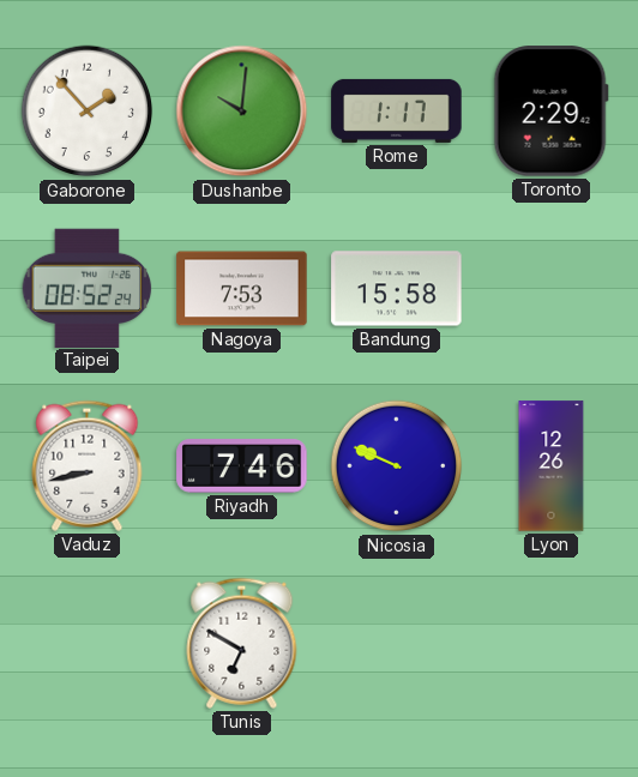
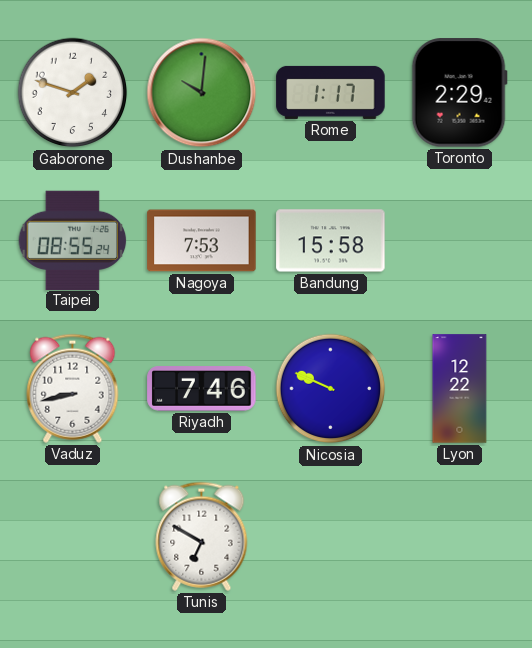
Gaborone: 1:53 -> 1:48
Taipei: 08:52 -> 08:55
Lyon: 12:26 -> 12:22
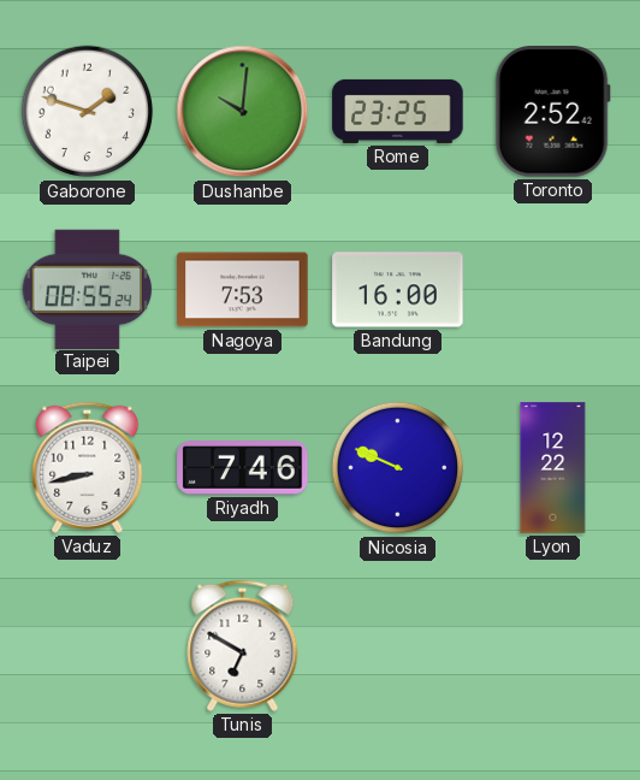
Rome: 1:17 -> 23:25
Toronto: 2:29 -> 2:52
Bandung: 15:58 -> 16:00
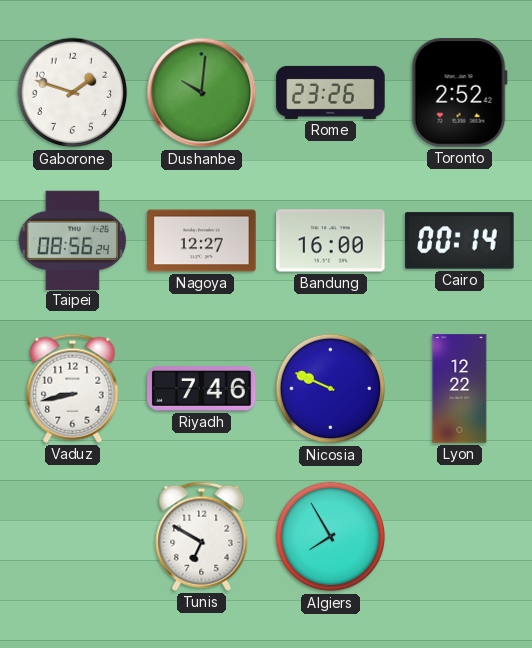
Rome: 23:25 -> 23:26
Taipei: 08:55 -> 08:56
Nagoya: 7:53 -> 12:27
Cairo: none -> 00:14
Algiers: none -> 7:55
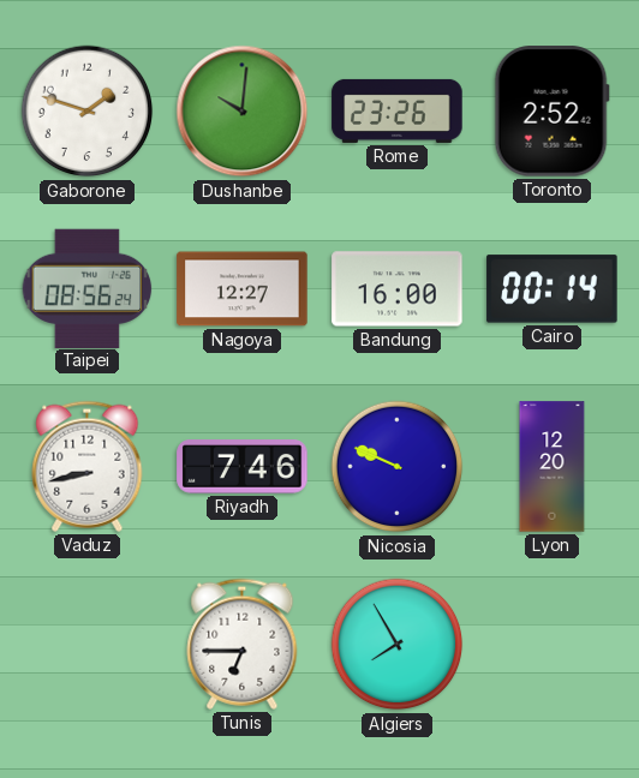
Lyon: 12:22 -> 12:20
Tunis: 6:50 -> 6:45
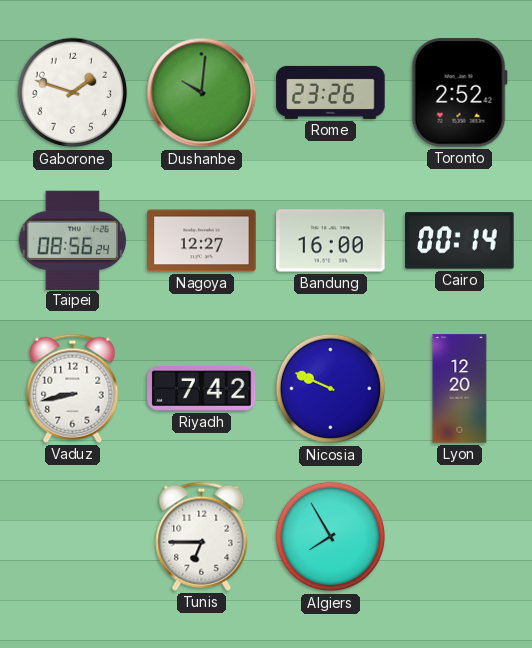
Riyadh: 7:46 -> 7:42
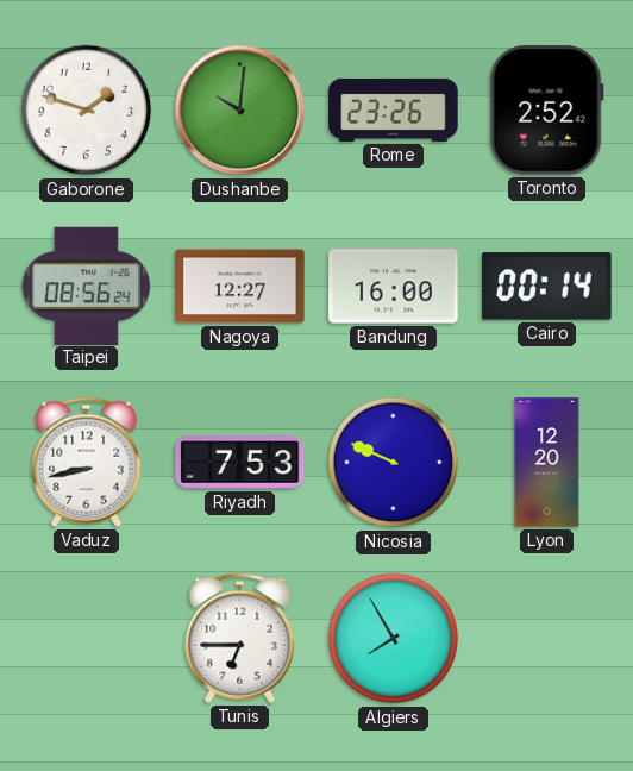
Riyadh: 7:42 -> 7:53
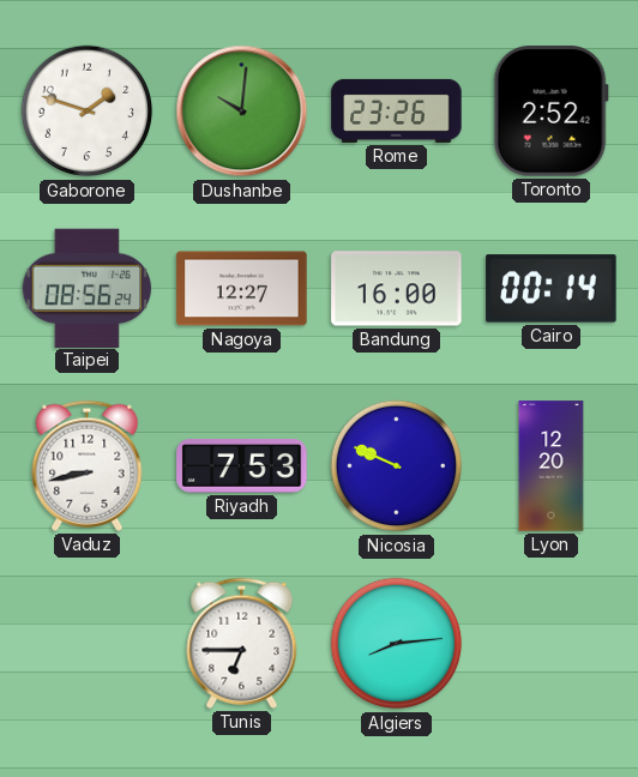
Algiers: 7:55 -> 8:14
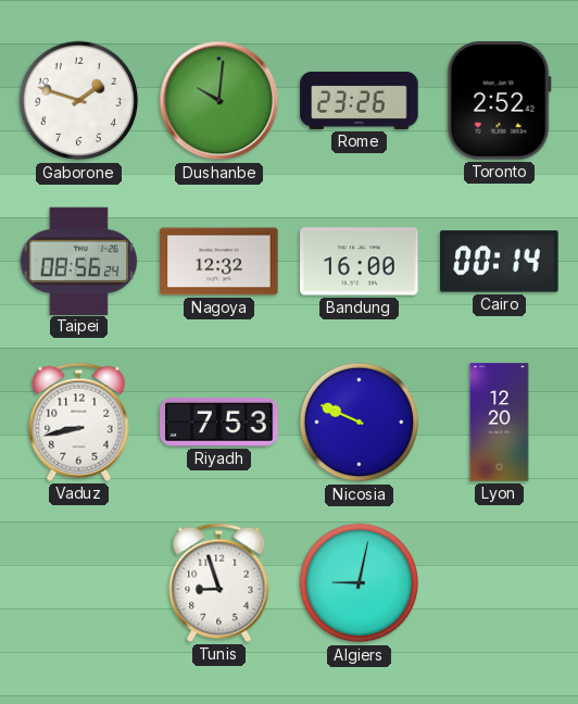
Nagoya: 12:27 -> 12:32
Tunis: 6:45 -> 8:57
Algiers: 8:14 -> 9:02
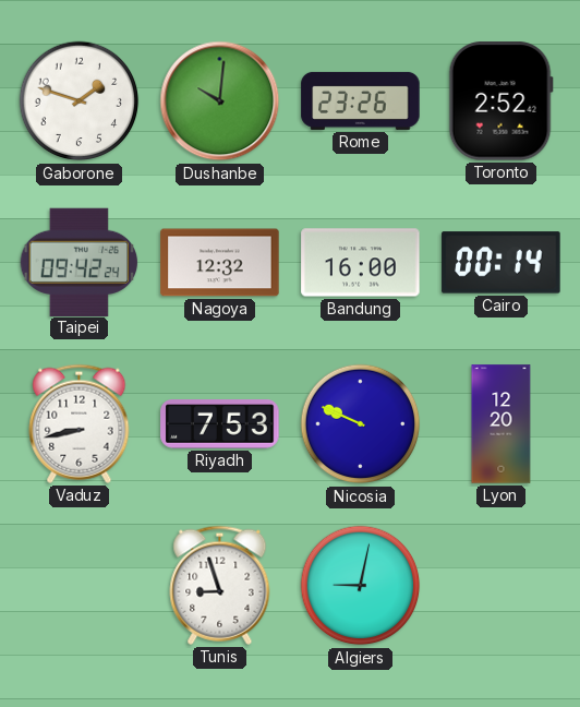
Taipei: 08:56 -> 09:42
